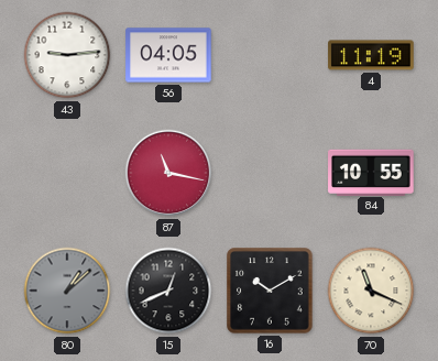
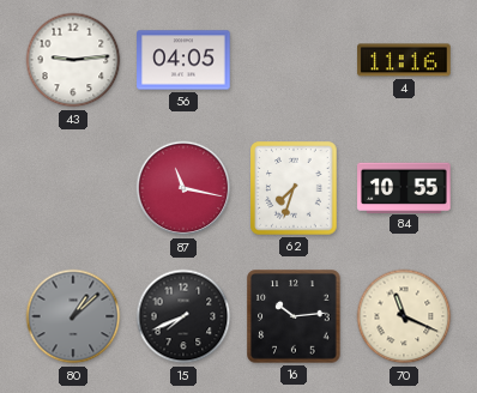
4: 11:19 -> 11:16
62: none -> 7:33
15: 12:41 -> 7:41
16: 10:10 -> 10:14
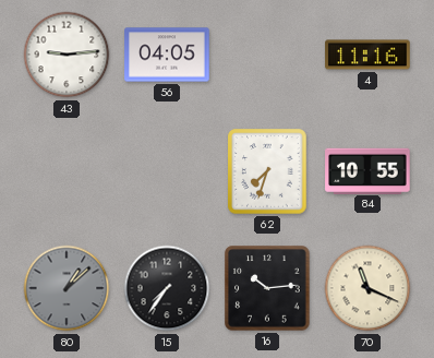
87: 11:17 -> none
15: 7:41 -> 7:36
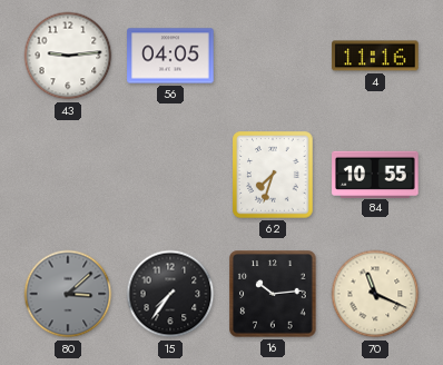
80: 1:08 -> 3:08
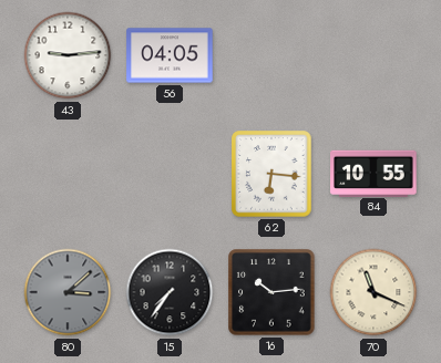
4: 11:16 -> none
62: 7:33 -> 6:16
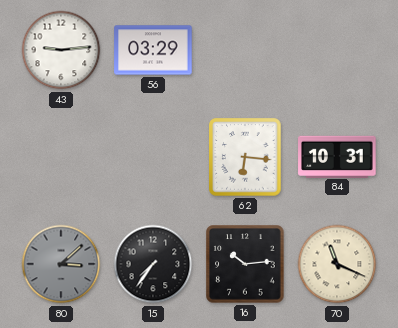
56: 04:05 -> 03:29
84: 10:55 -> 10:31
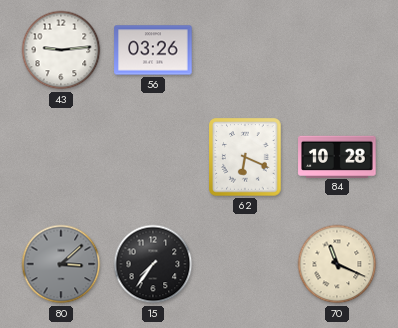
56: 03:29 -> 03:26
62: 6:16 -> 6:19
84: 10:31 -> 10:28
16: 10:14 -> none
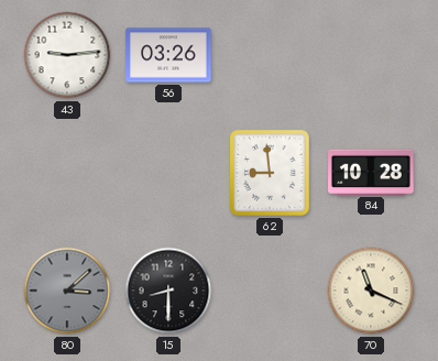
62: 6:19 -> 8:59
15: 7:36 -> 8:30
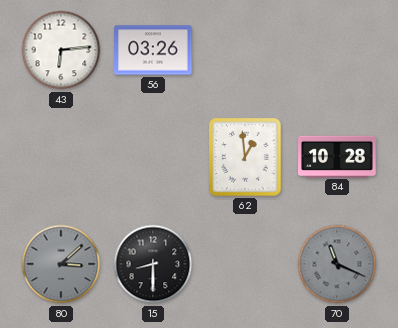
43: 9:14 -> 6:14
62: 8:59 -> 12:59
70 dial: cream -> grey
